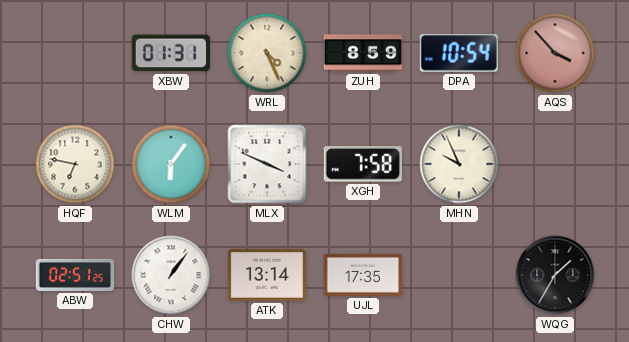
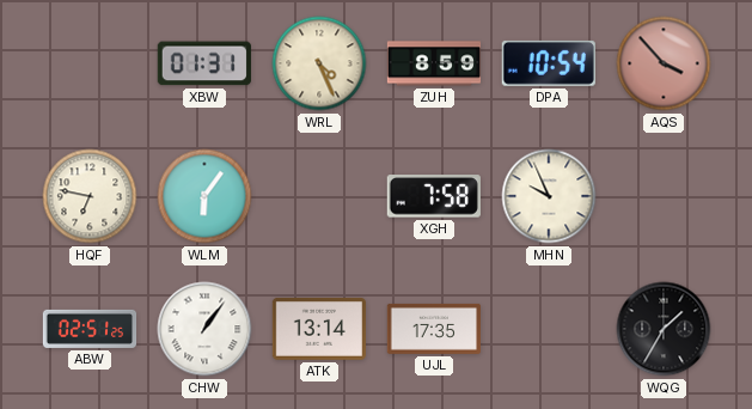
MLX: 3:49 -> none
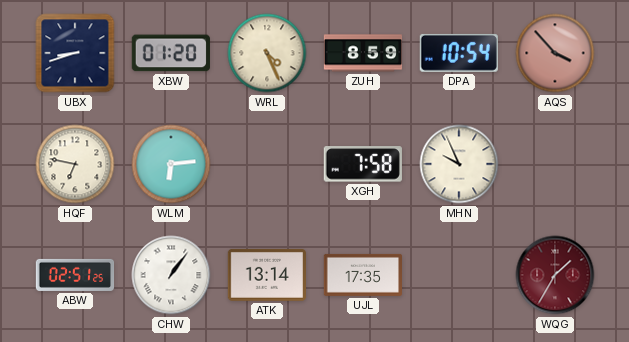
UBX: none -> 8:42
XBW: 01:31 -> 01:20
WLM: 6:06 -> 6:14
WQG dial: black -> burgundy
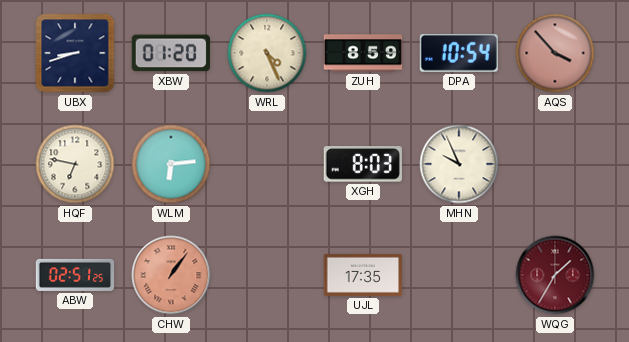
XGH: 7:58 -> 8:03
CHW dial: white -> salmon
ATK: 13:14 -> none
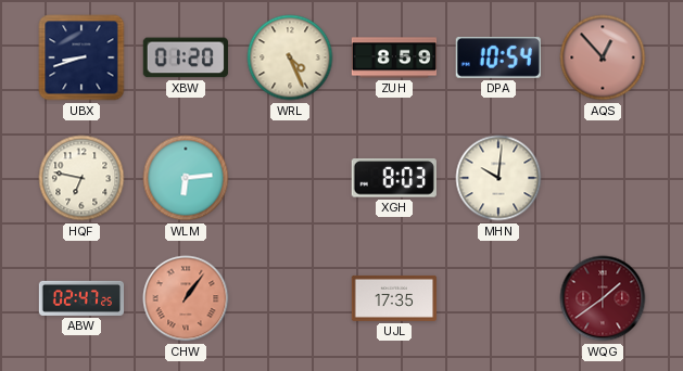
AQS: 3:53 -> 12:53
MHN: 9:56 -> 10:01
ABW: 02:51 -> 02:47
WQG: 1:35 -> 1:39
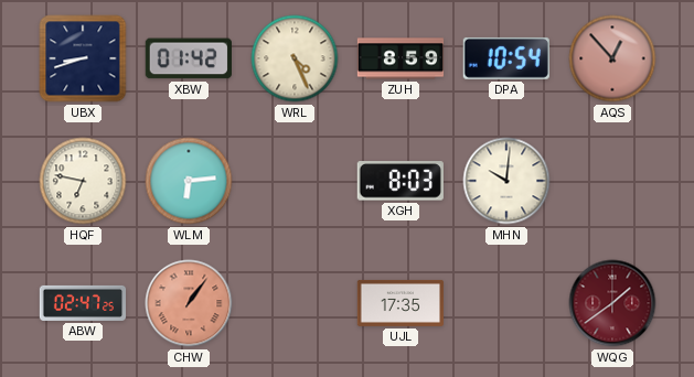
XBW: 01:20 -> 01:42
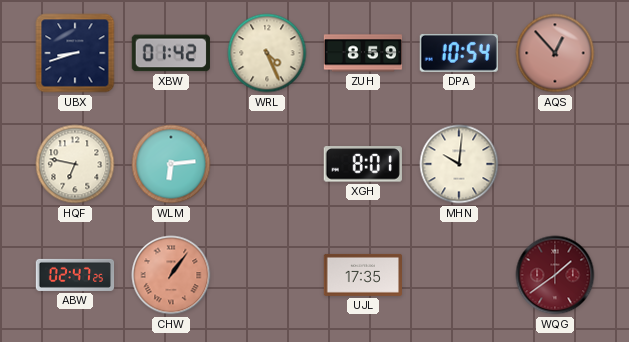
XGH: 8:03 -> 8:01
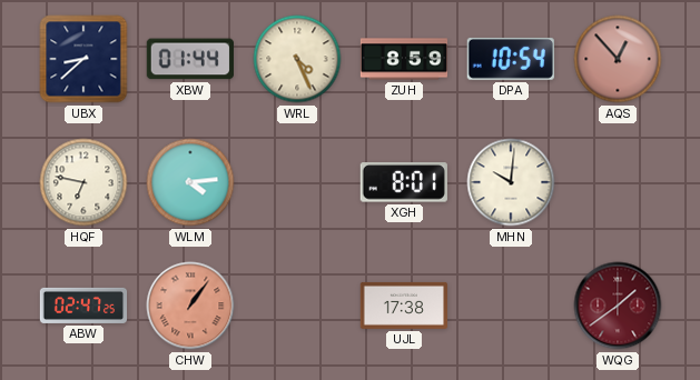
UBX: 8:42 -> 8:38
XBW: 01:42 -> 01:44
WLM: 6:14 -> 4:14
UJL: 17:35 -> 17:38
